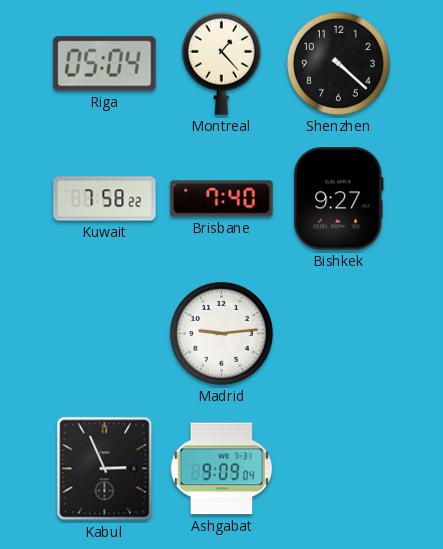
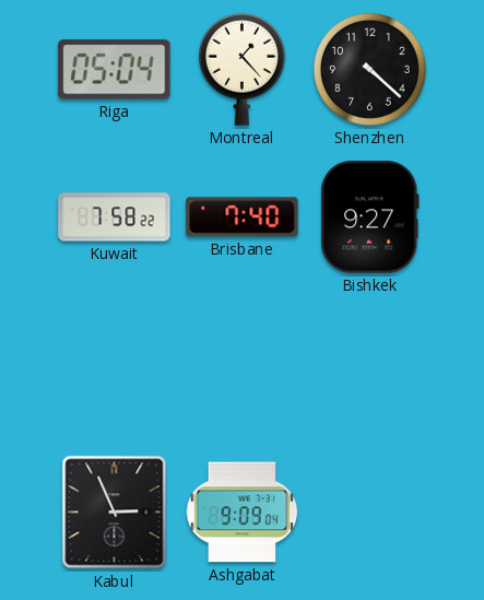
Madrid: 9:14 -> none
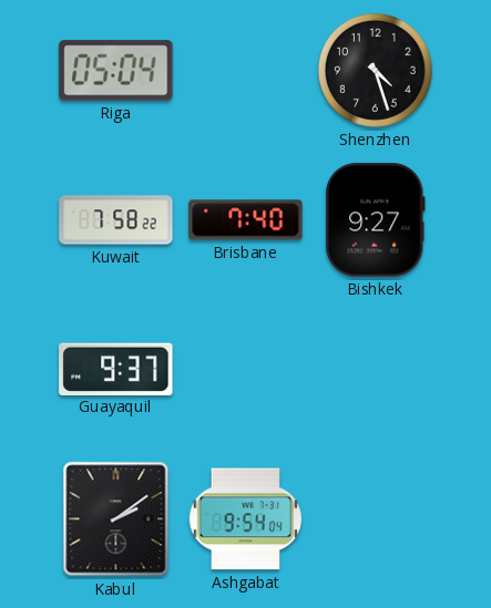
Montreal: 1:23 -> none
Shenzhen: 4:22 -> 4:27
Guayaquil: none -> 9:37
Kabul: 2:56 -> 2:09
Ashgabat: 9:09 -> 9:54
